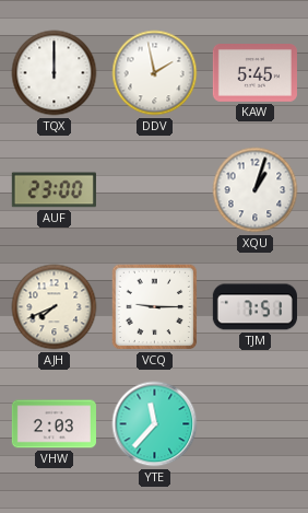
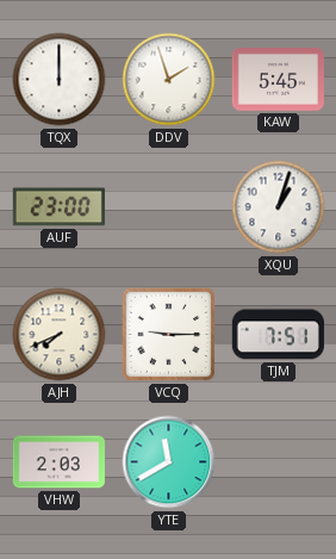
DDV: 1:58 -> 1:57
YTE: 11:37 -> 11:40
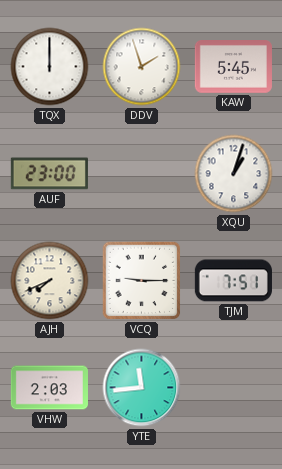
YTE: 11:40 -> 11:44
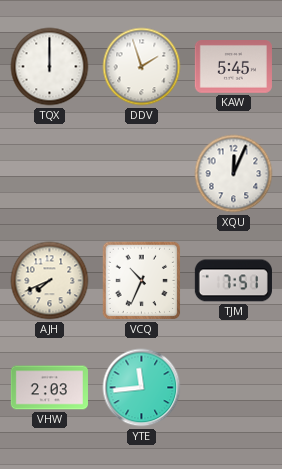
AUF: 23:00 -> none
XQU: 1:03 -> 12:04
VCQ: 9:15 -> 10:34
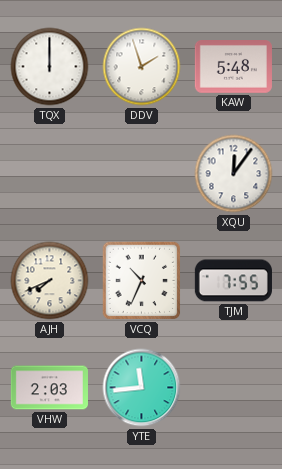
KAW: 5:45 -> 5:48
XQU: 12:04 -> 12:06
TJM: 7:51 -> 7:55
